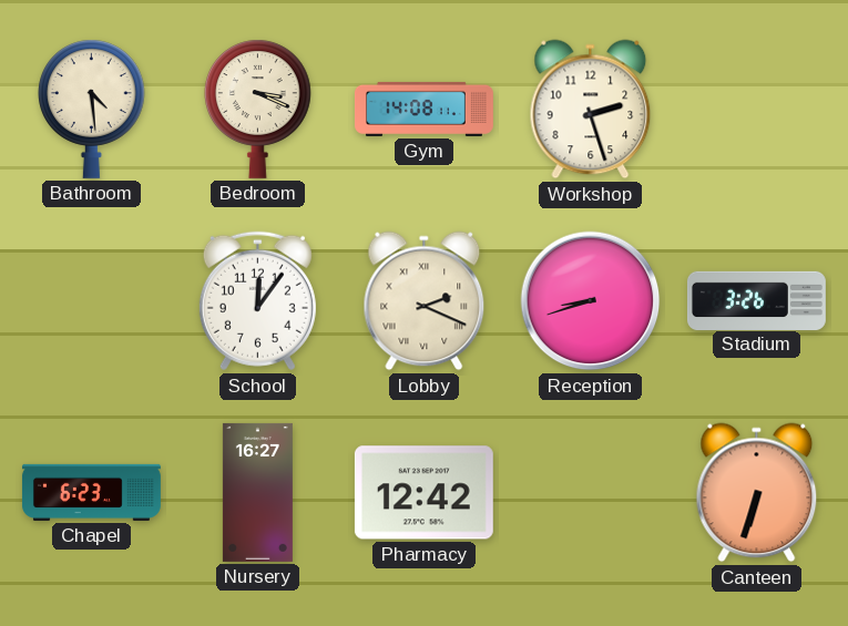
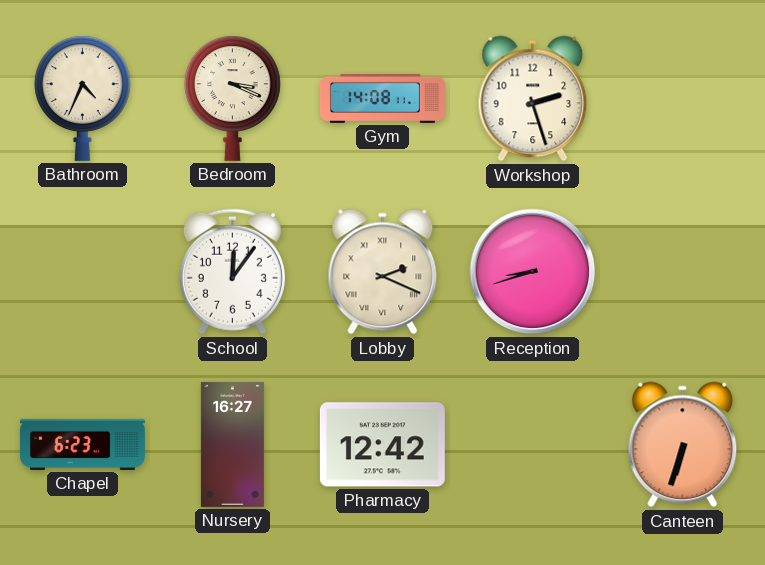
Bathroom: 4:29 -> 4:34
Stadium: 3:26 -> none
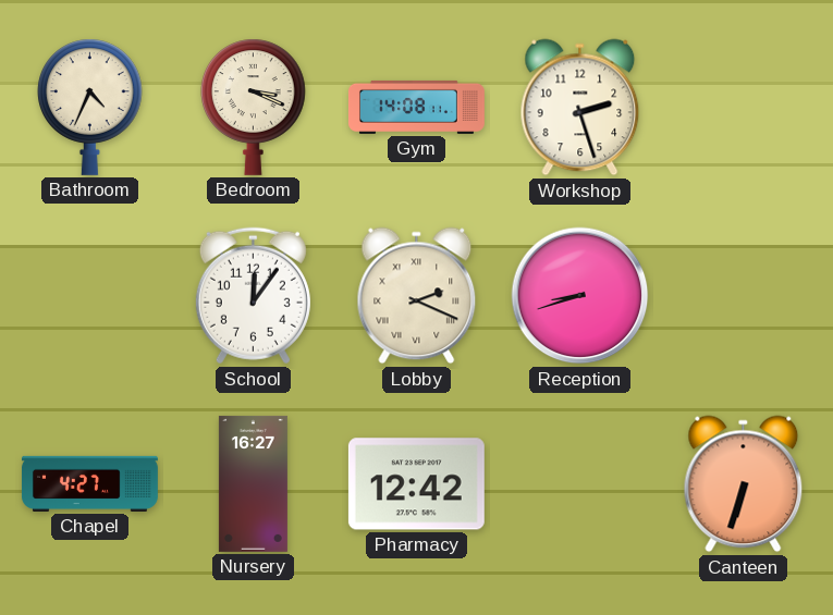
Chapel: 6:23 -> 4:27
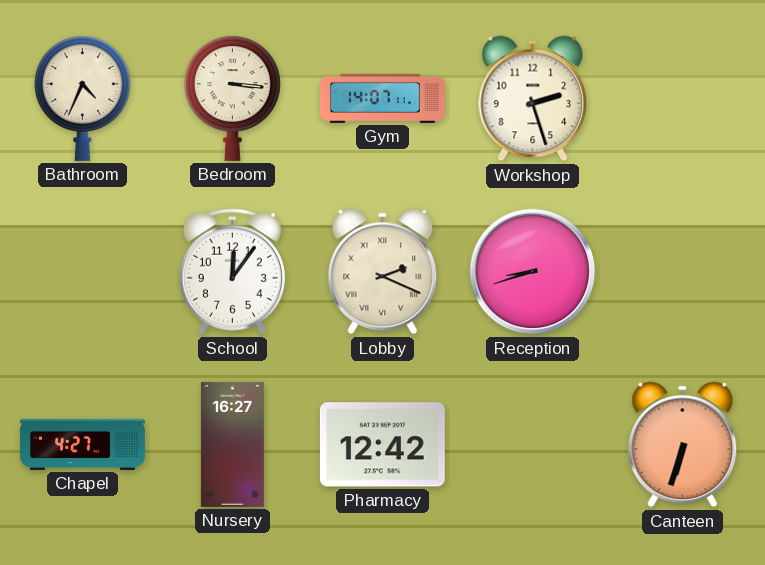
Bedroom: 3:19 -> 3:16
Gym: 14:08 -> 14:07
